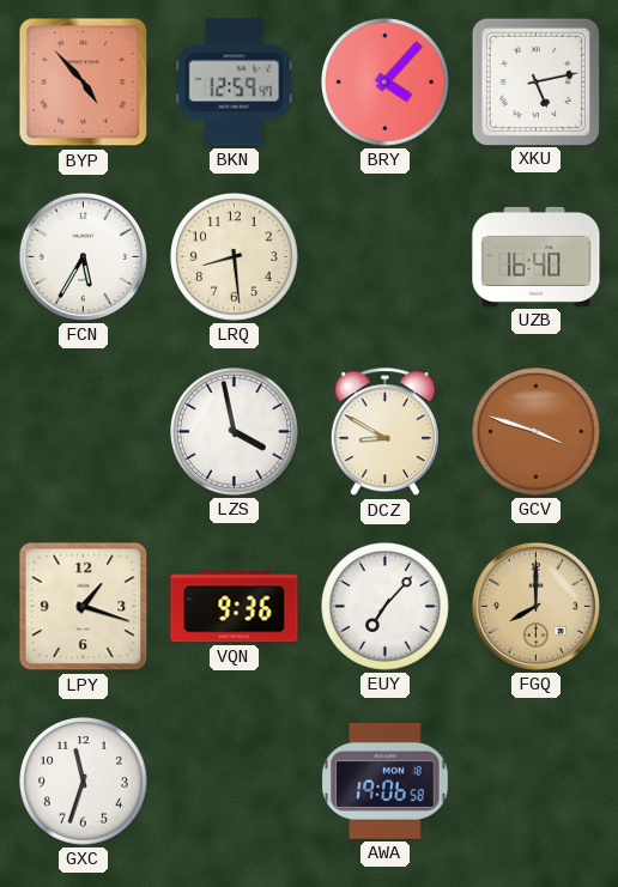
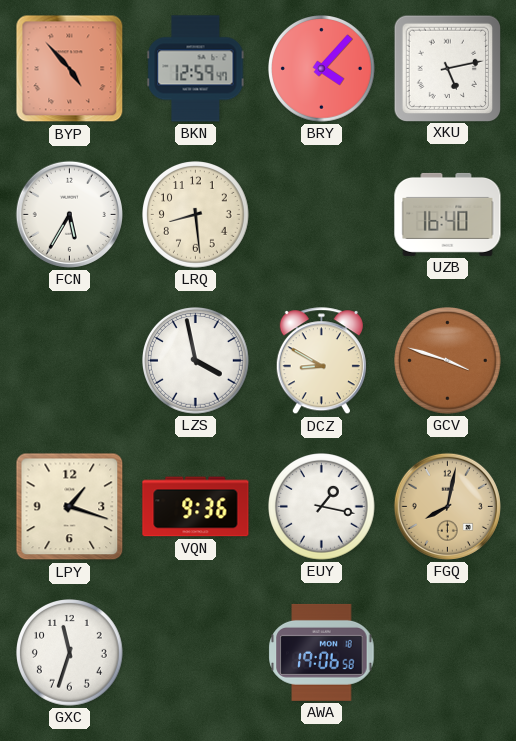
EUY: 7:07 -> 1:17
FGQ: 8:00 -> 8:02
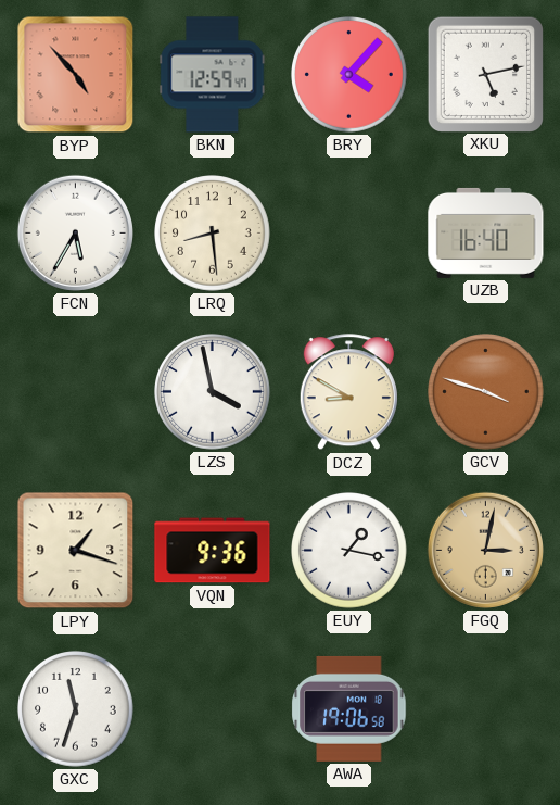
FGQ: 8:02 -> 3:02
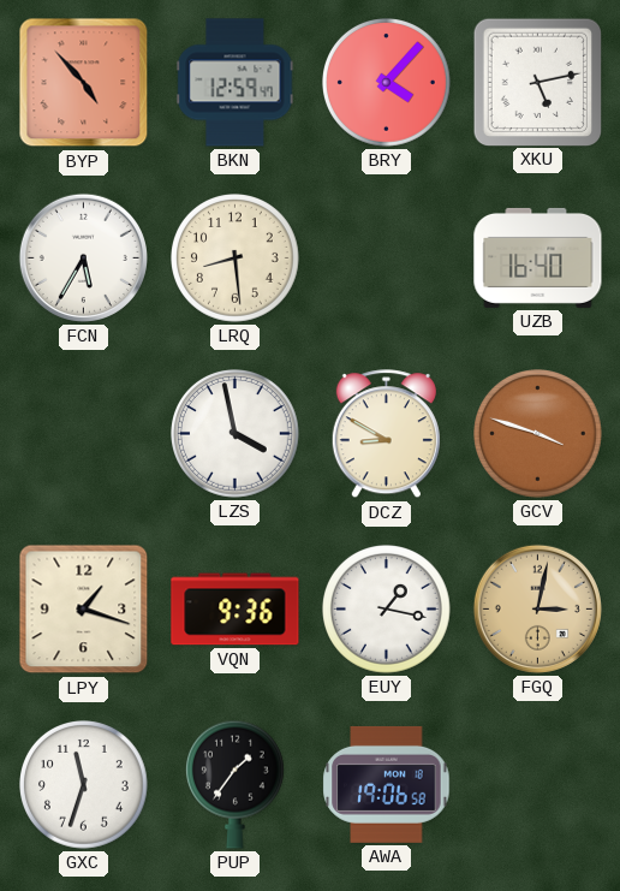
PUP: none -> 1:36
